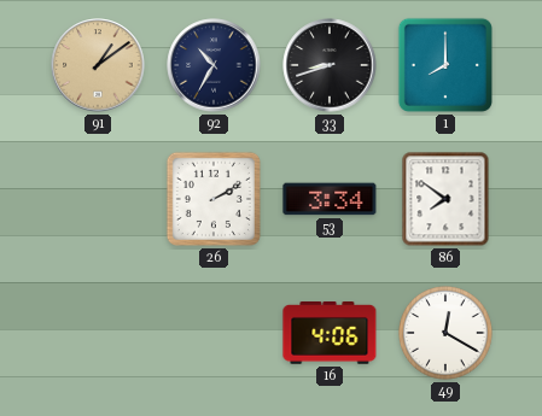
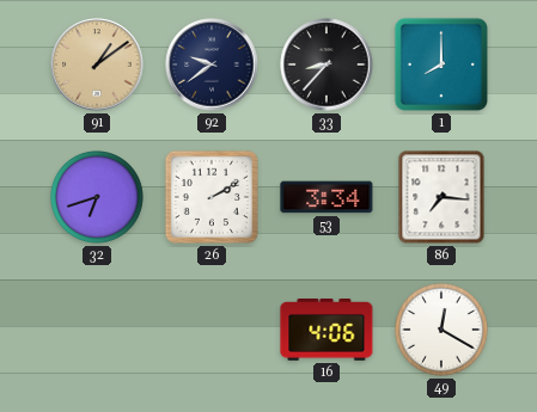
92: 10:35 -> 9:39
33: 8:42 -> 8:37
32: none -> 6:42
86: 7:51 -> 7:16
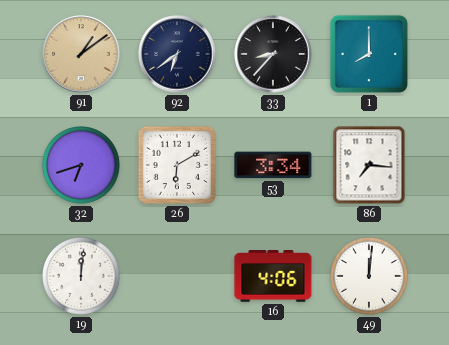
92: 9:39 -> 6:39
26: 2:10 -> 6:10
19: none -> 12:01
49: 12:20 -> 12:01
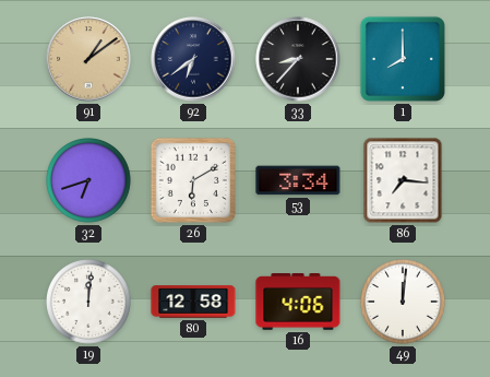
80: none -> 12:58
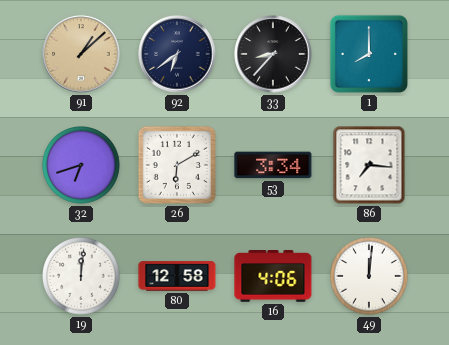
91: 1:09 -> 1:08
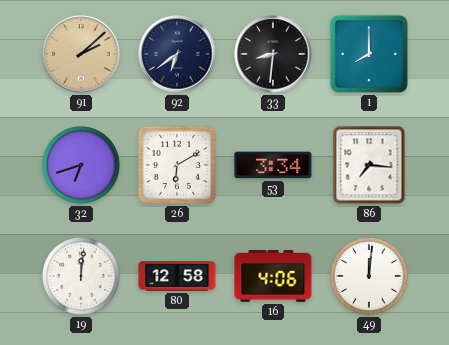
91: 1:08 -> 2:08
33: 8:37 -> 8:31
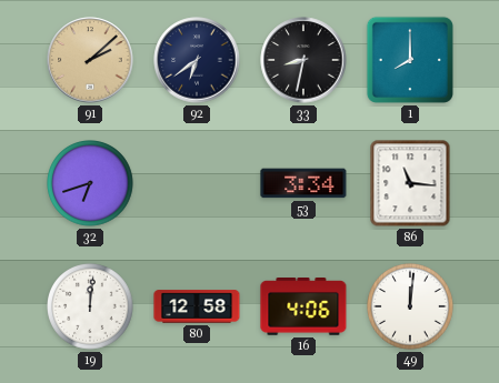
33: 8:31 -> 8:32
26: 6:10 -> none
86: 7:16 -> 11:16
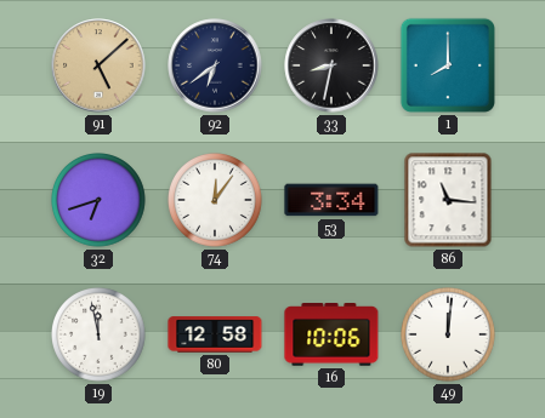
91: 2:08 -> 5:08
74: none -> 12:06
19: 12:01 -> 11:58
16: 4:06 -> 10:06
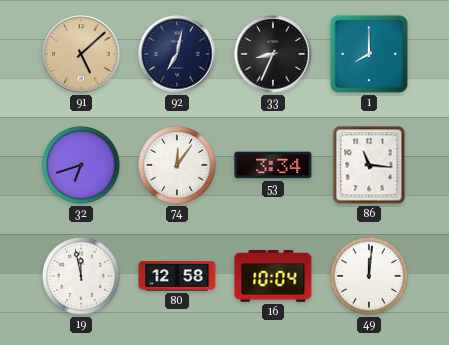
92: 6:39 -> 7:02
33: 8:32 -> 8:34
16: 10:06 -> 10:04
